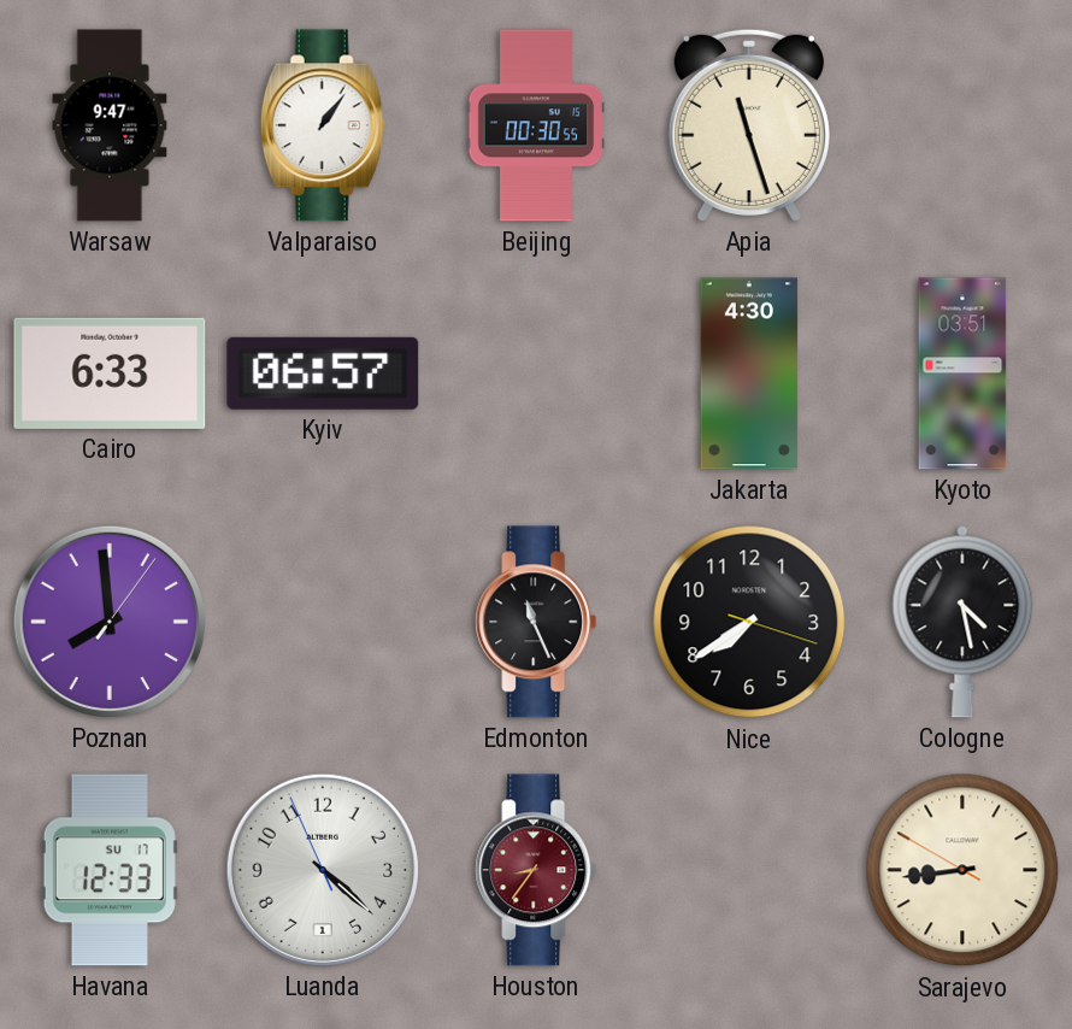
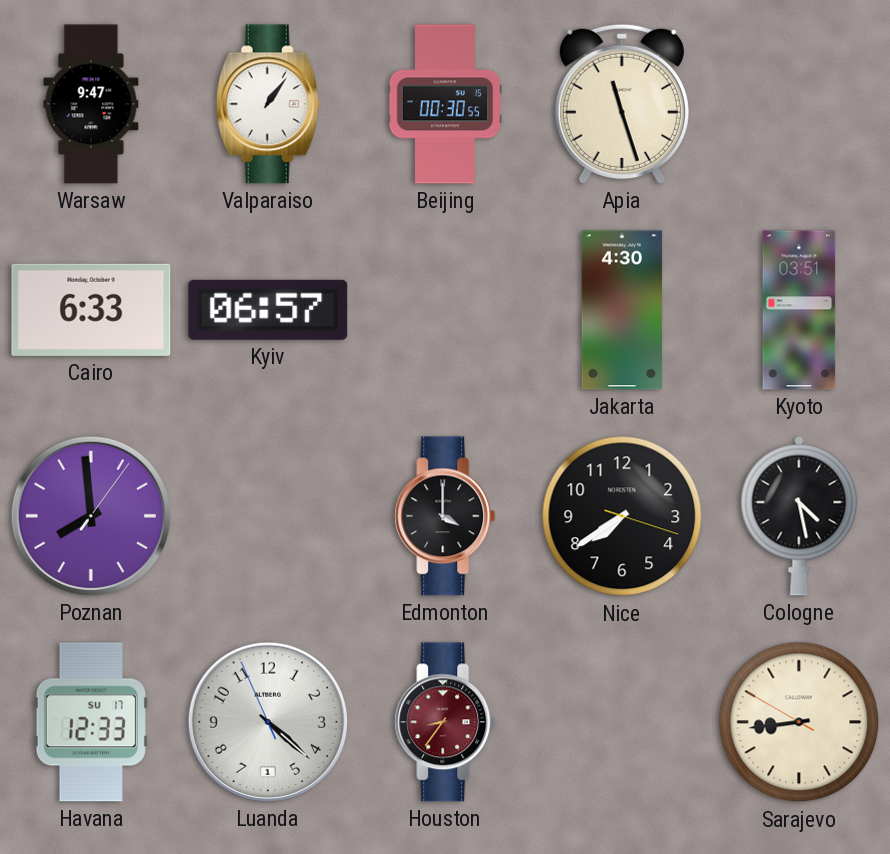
Edmonton: 11:26 -> 4:00
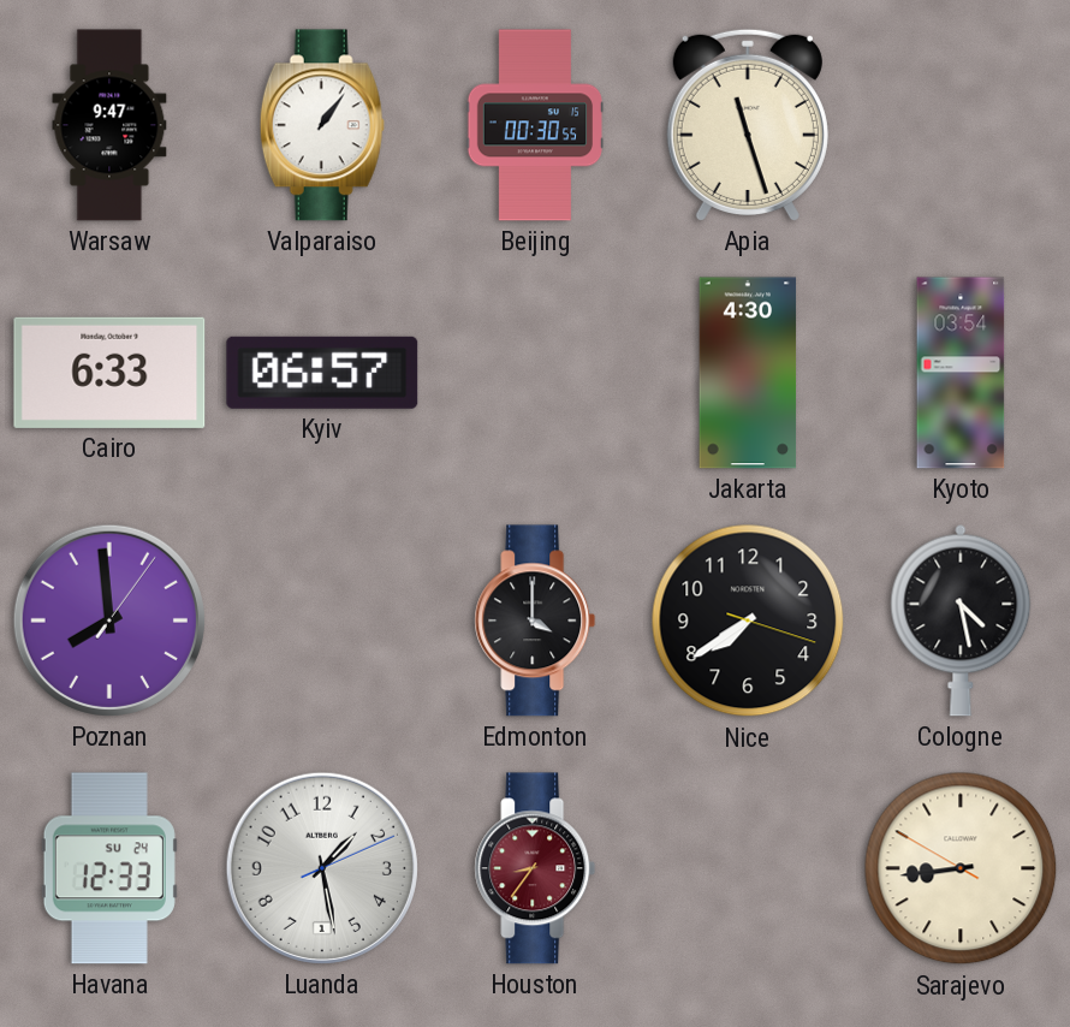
Kyoto: 03:51 -> 03:54
Havana date: SU 17 -> SU 24
Luanda: 4:21 -> 1:28
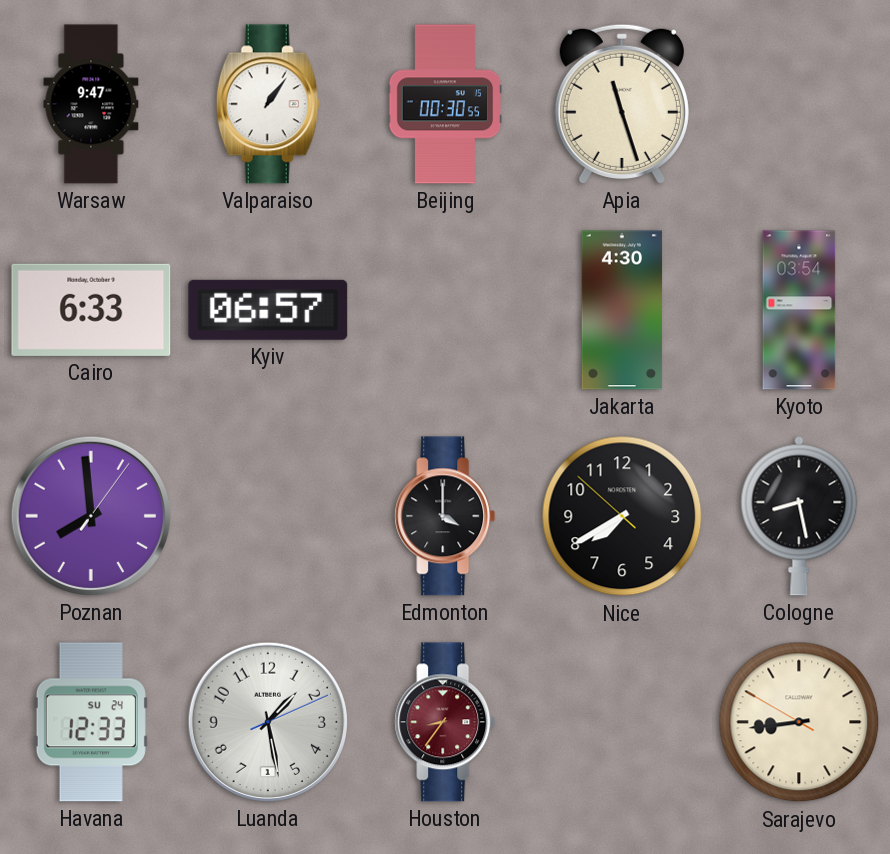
Nice: 7:39:18 -> 7:39:52
Cologne: 4:28 -> 8:28
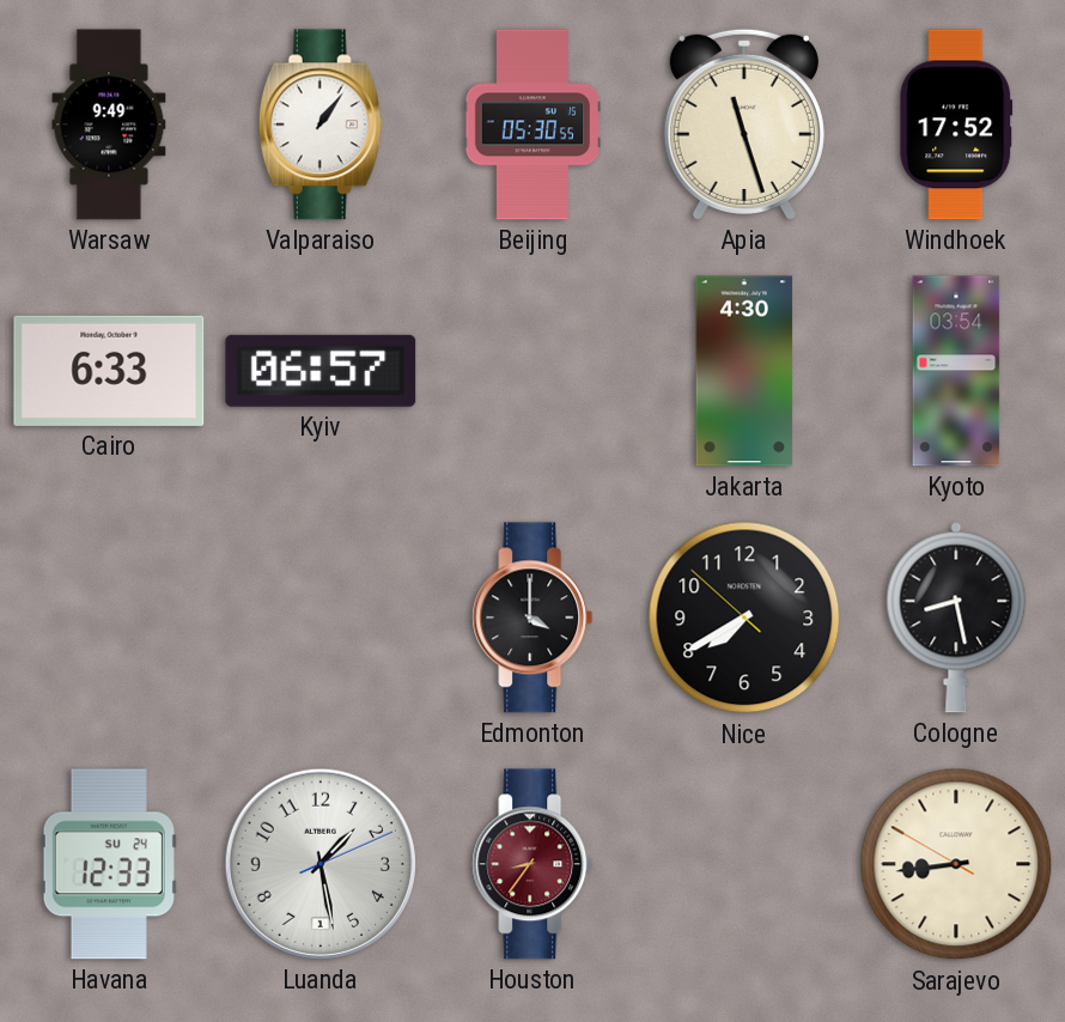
Warsaw: 9:47 -> 9:49
Beijing: 00:30 -> 05:30
Windhoek: none -> 17:52
Poznan: 7:59 -> none
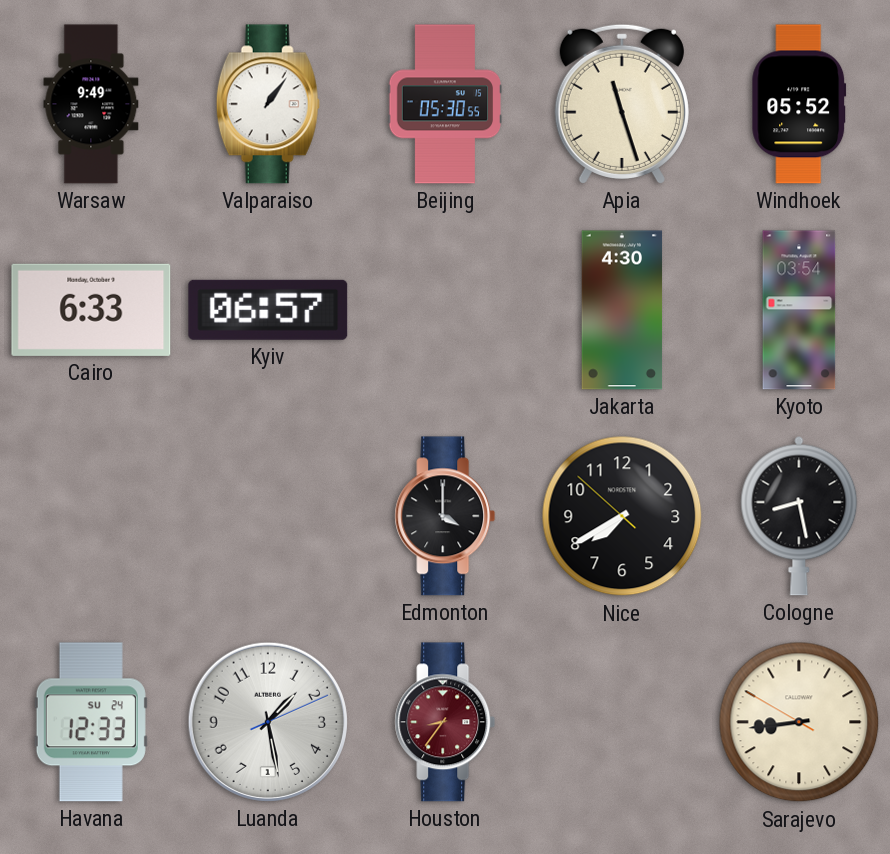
Windhoek: 17:52 -> 05:52
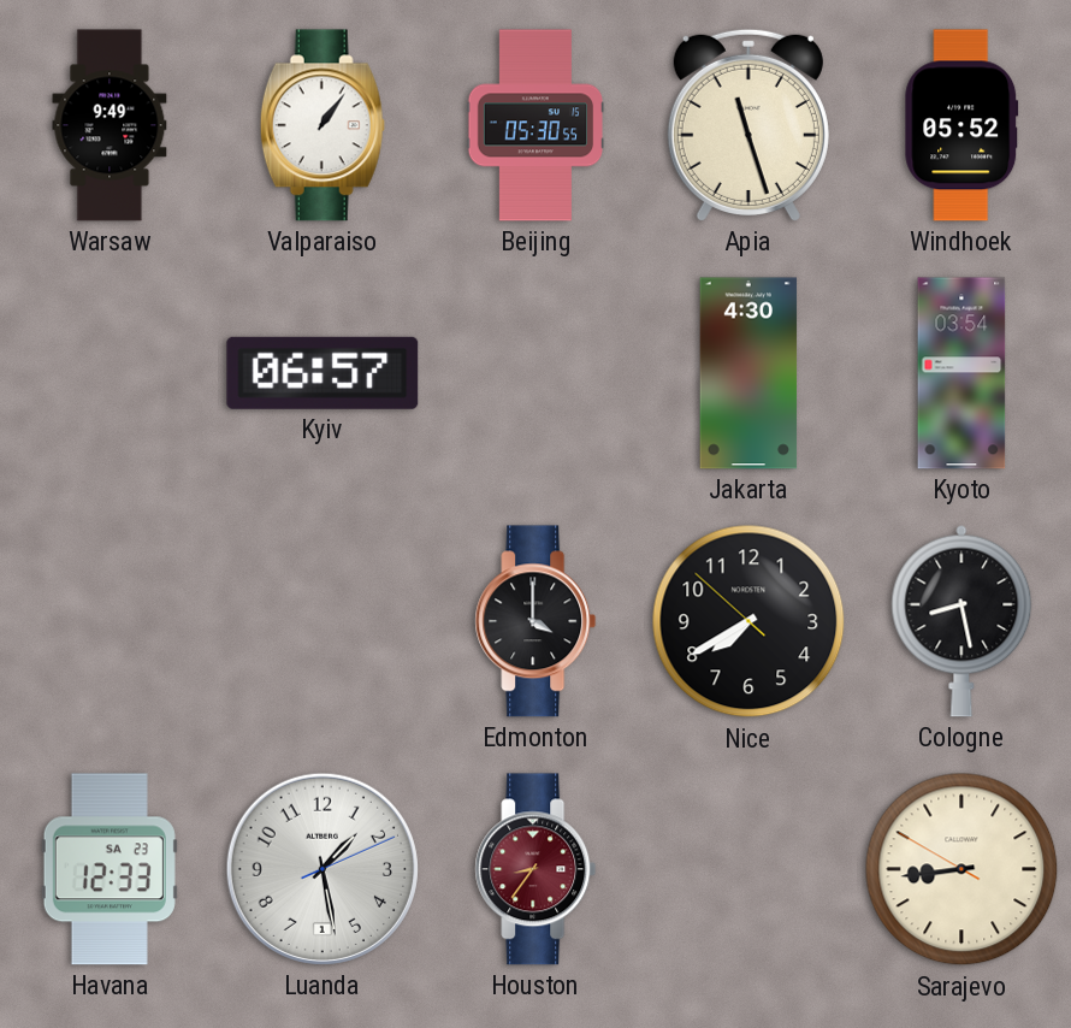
Cairo: 6:33 -> none
Havana date: SU 24 -> SA 23
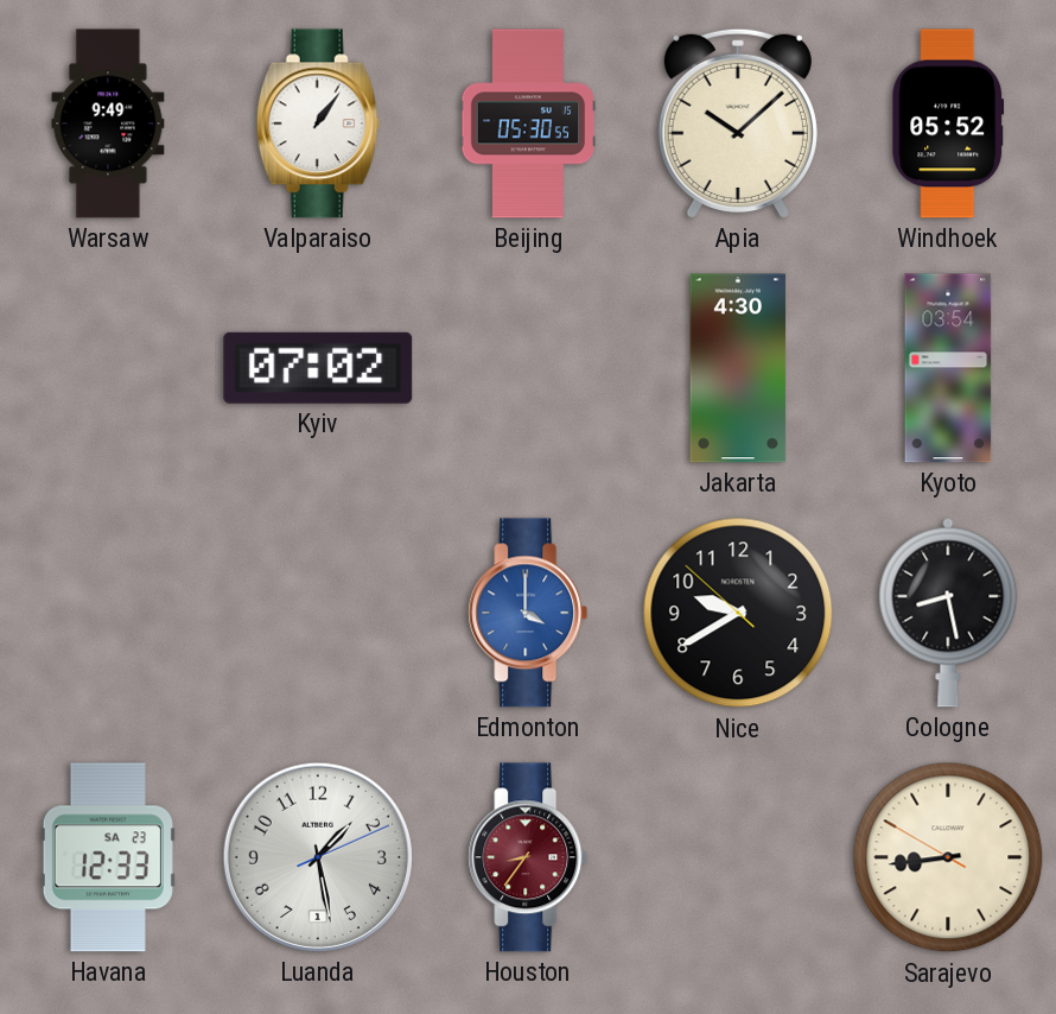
Apia: 11:27 -> 10:08
Kyiv: 06:57 -> 07:02
Edmonton dial: black -> blue
Nice: 7:39 -> 9:39
